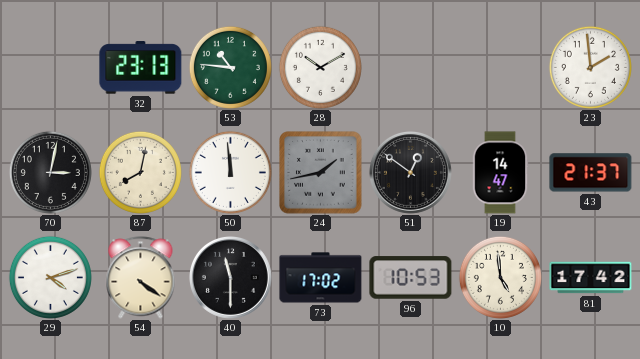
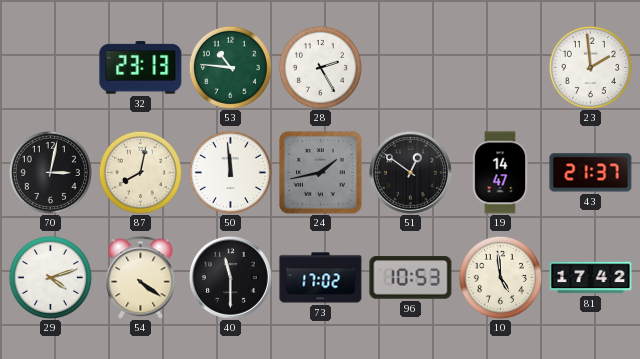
28: 10:10 -> 2:25
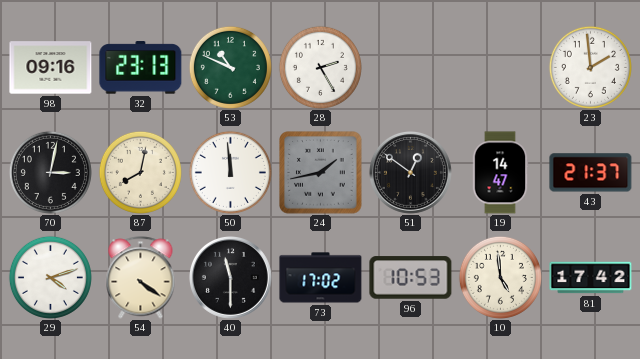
98: none -> 09:16
53: 10:46 -> 10:49
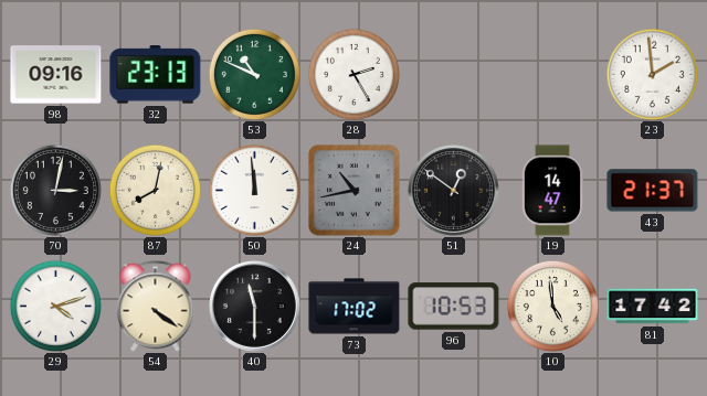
24: 1:43 -> 10:43
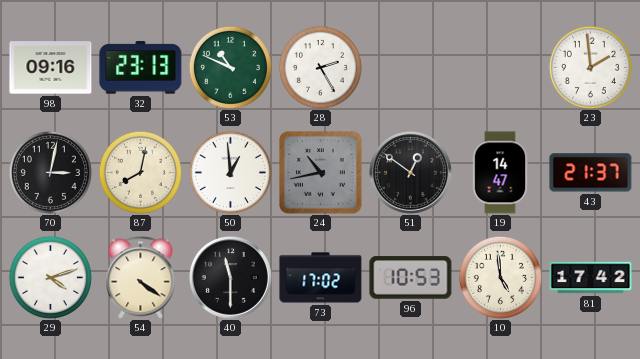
50: 11:59 -> 12:59
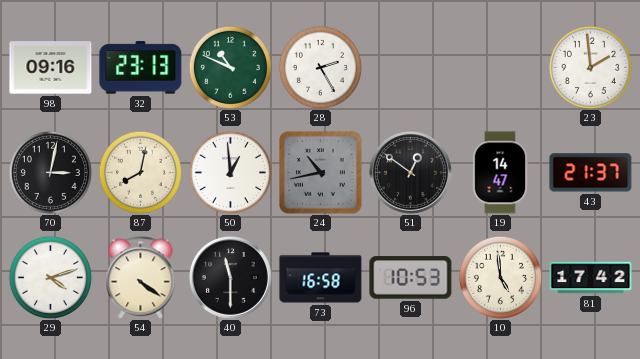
73: 17:02 -> 16:58
